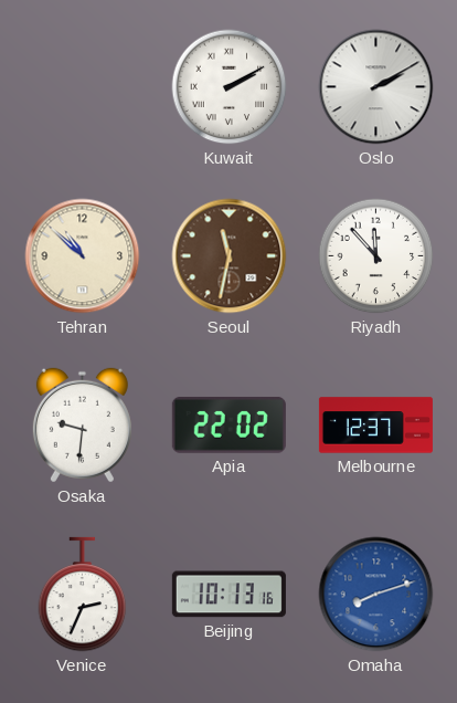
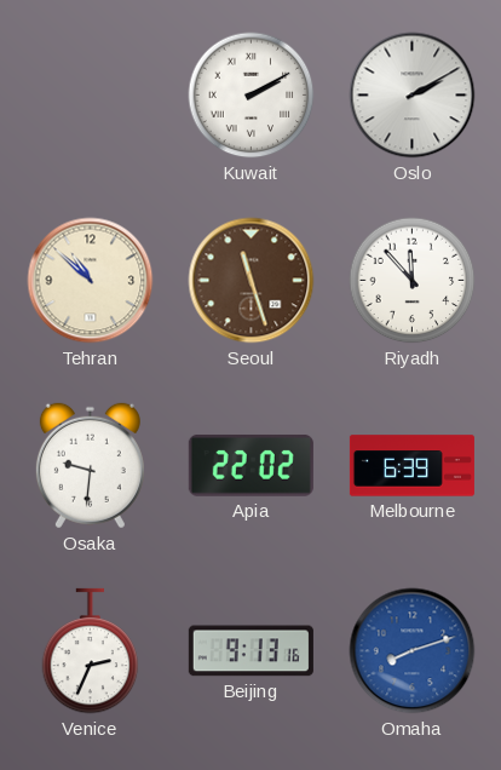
Seoul: 11:32 -> 11:27
Melbourne: 12:37 -> 6:39
Beijing: 10:13 -> 9:13
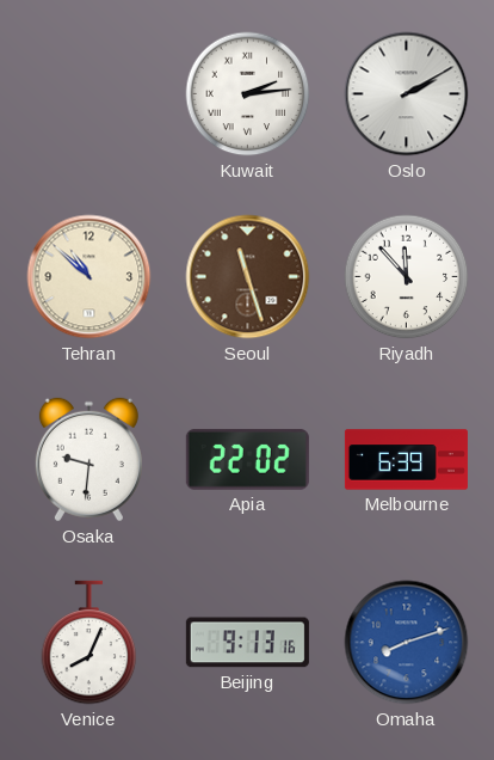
Kuwait: 2:10 -> 2:14
Venice: 2:34 -> 8:04
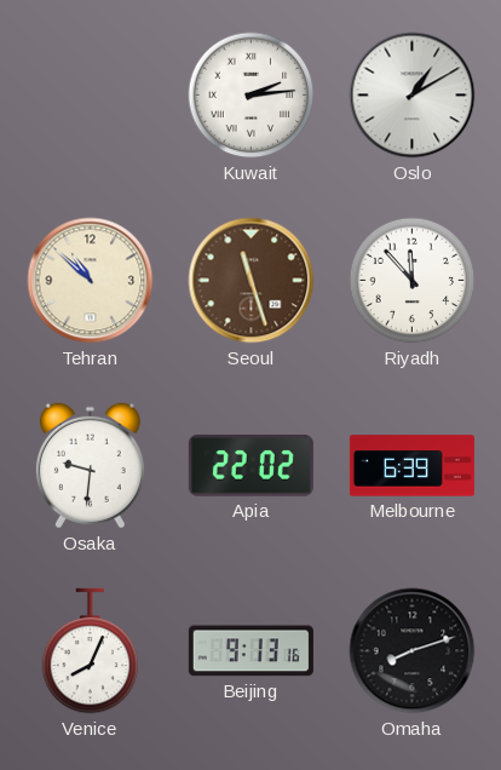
Oslo: 2:10 -> 1:10
Omaha dial: blue -> black
